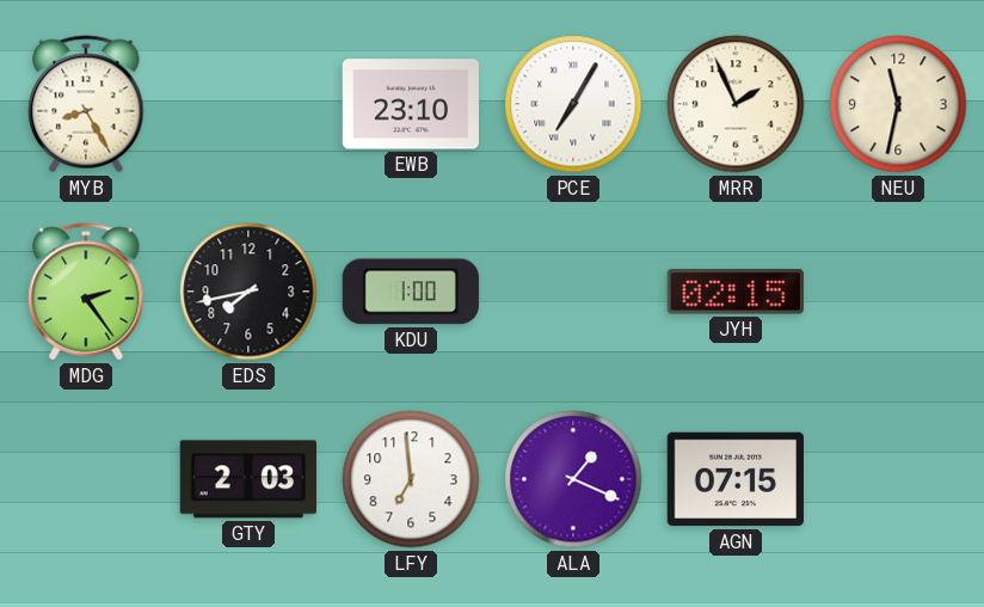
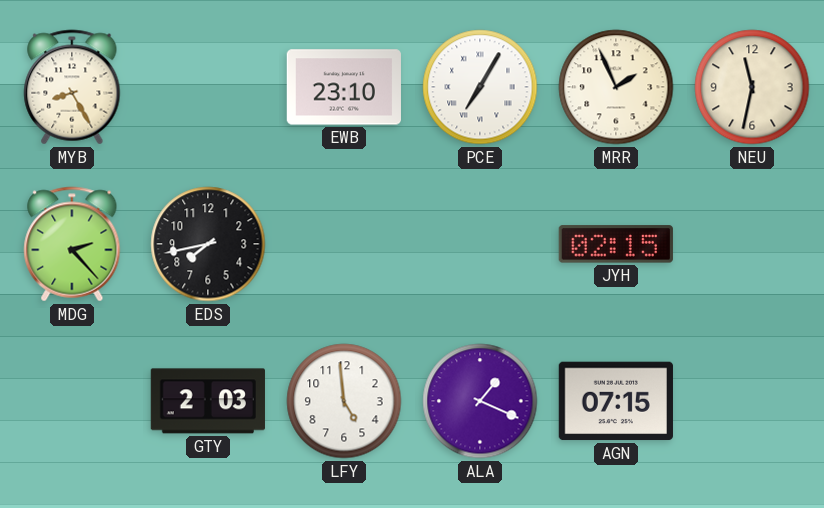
MDG: 2:24 -> 2:23
KDU: 1:00 -> none
LFY: 6:59 -> 4:59
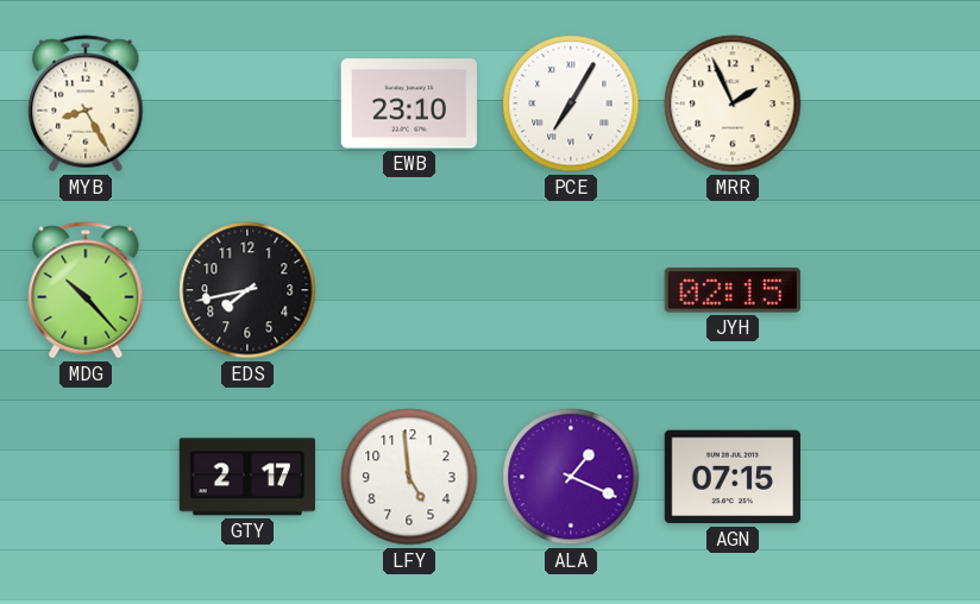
NEU: 11:32 -> none
MDG: 2:23 -> 10:23
GTY: 2:03 -> 2:17
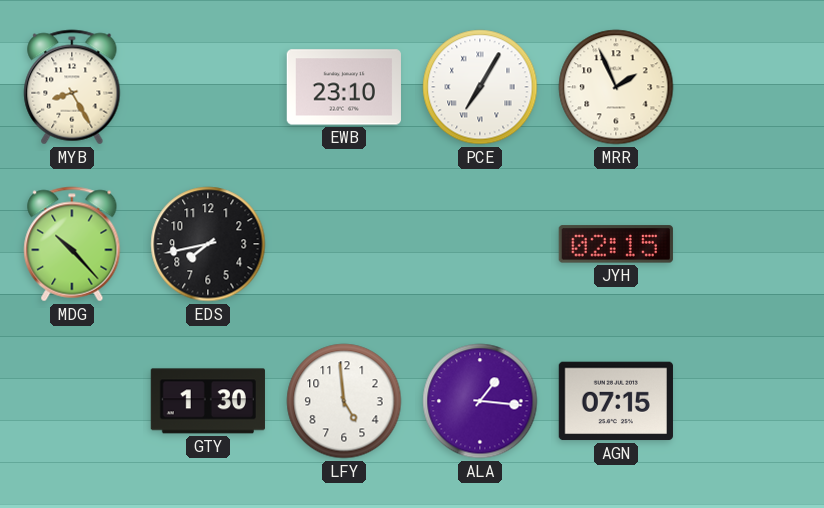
GTY: 2:17 -> 1:30
ALA: 1:19 -> 1:16
